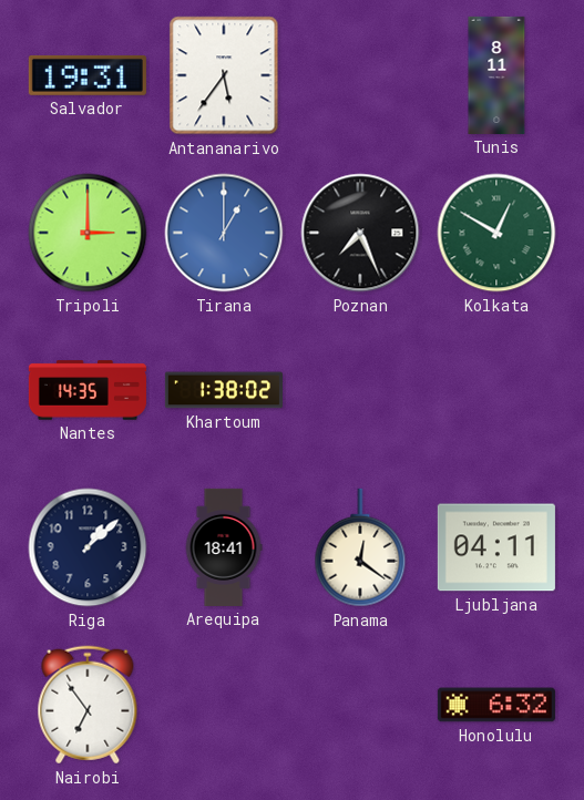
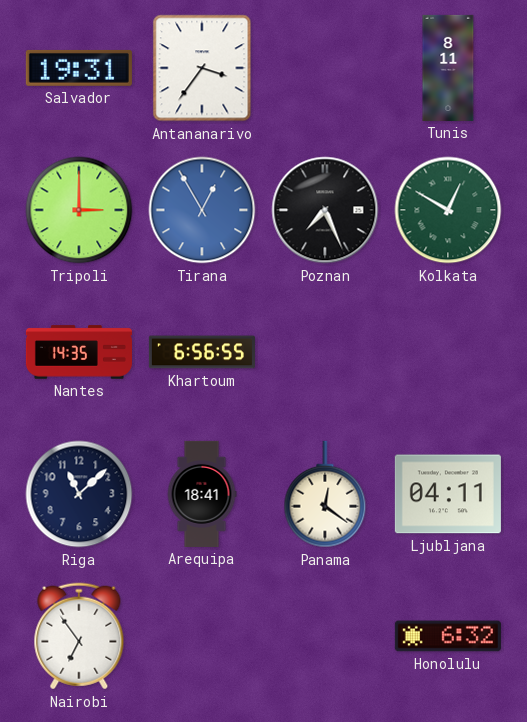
Antananarivo: 5:36 -> 3:36
Tirana: 1:00 -> 12:55
Khartoum: 1:38 -> 6:56
Riga: 1:08 -> 11:08
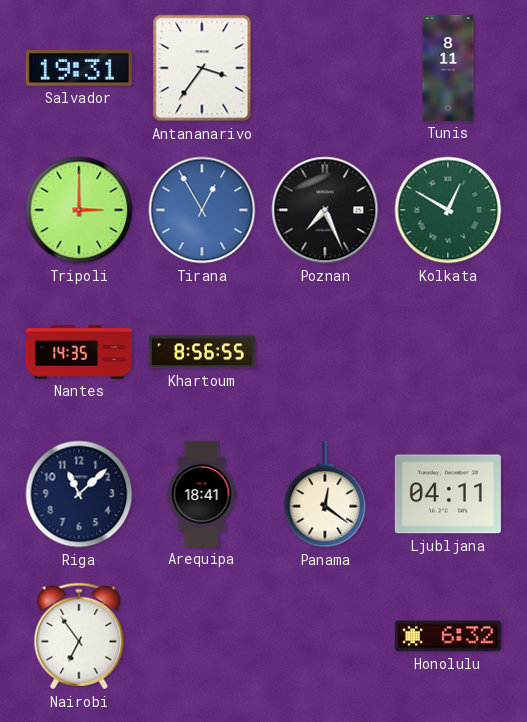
Khartoum: 6:56 -> 8:56
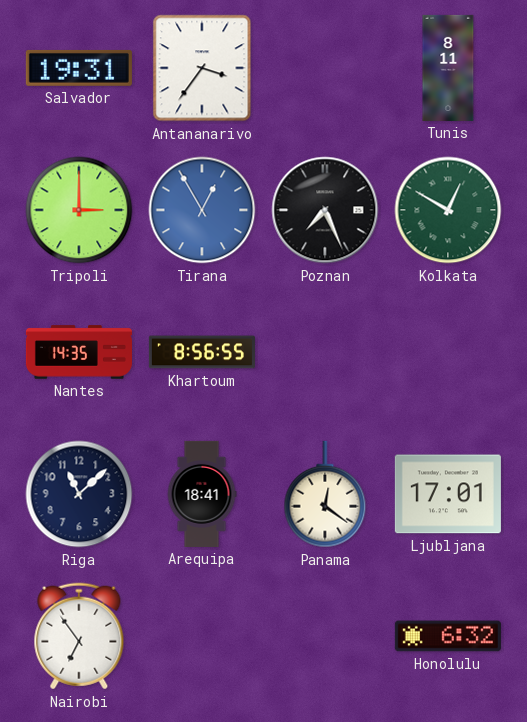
Ljubljana: 04:11 -> 17:01
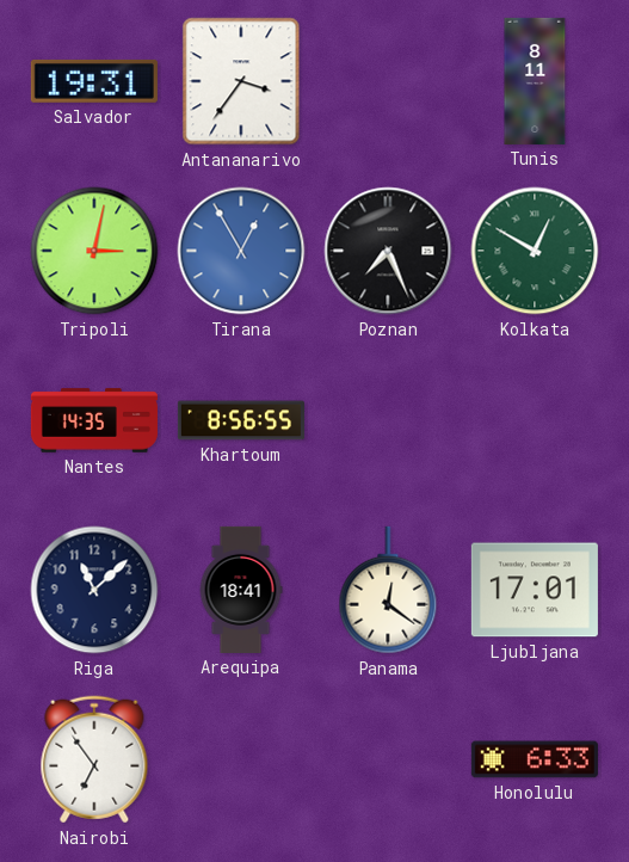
Tripoli: 3:00 -> 3:02
Honolulu: 6:32 -> 6:33
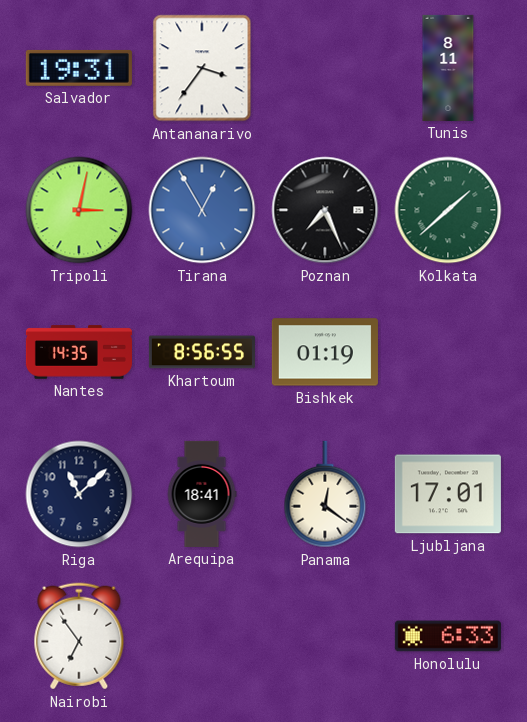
Kolkata: 12:50 -> 1:38
Bishkek: none -> 01:19
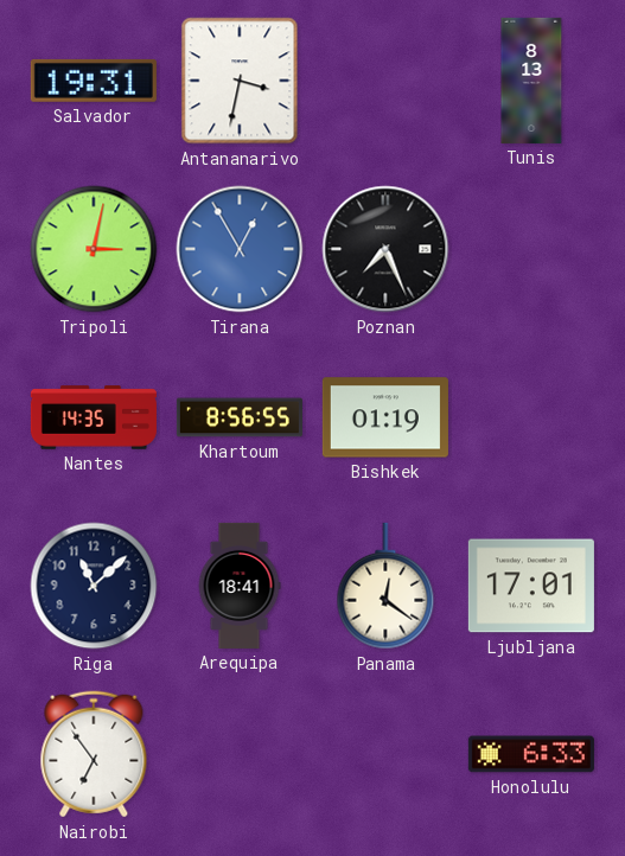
Antananarivo: 3:36 -> 3:32
Tunis: 8:11 -> 8:13
Kolkata: 1:38 -> none
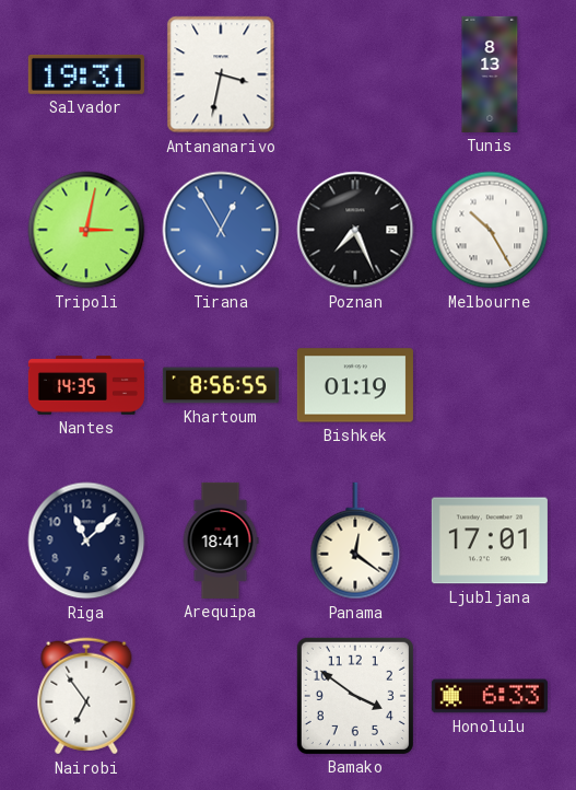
Melbourne: none -> 10:25
Bamako: none -> 3:51
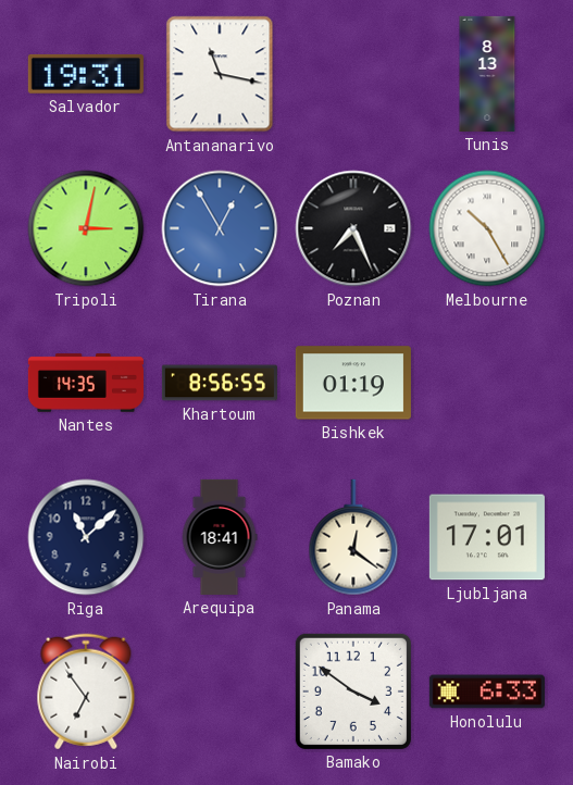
Antananarivo: 3:32 -> 11:17
